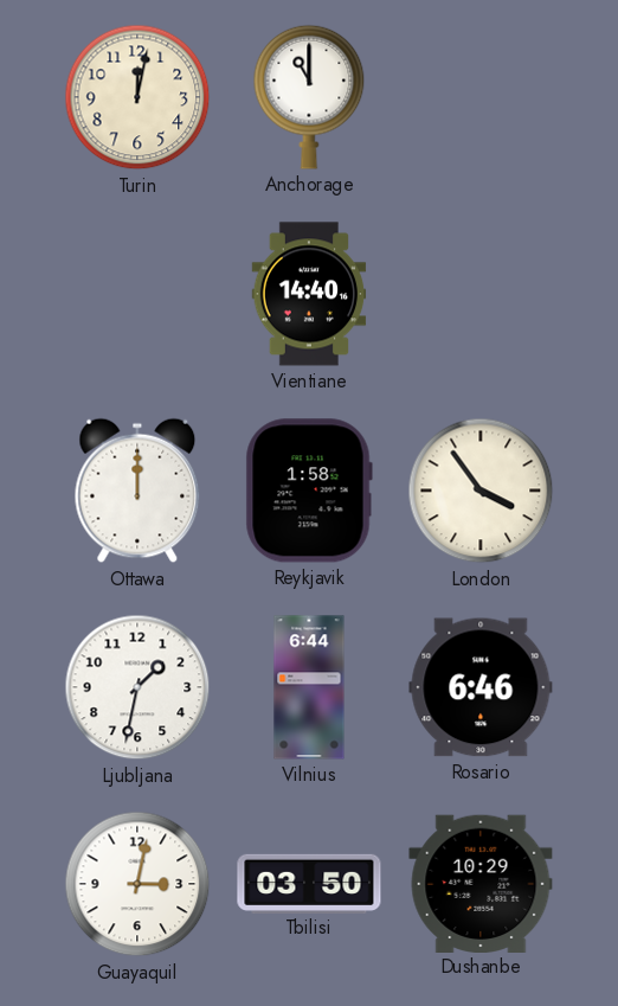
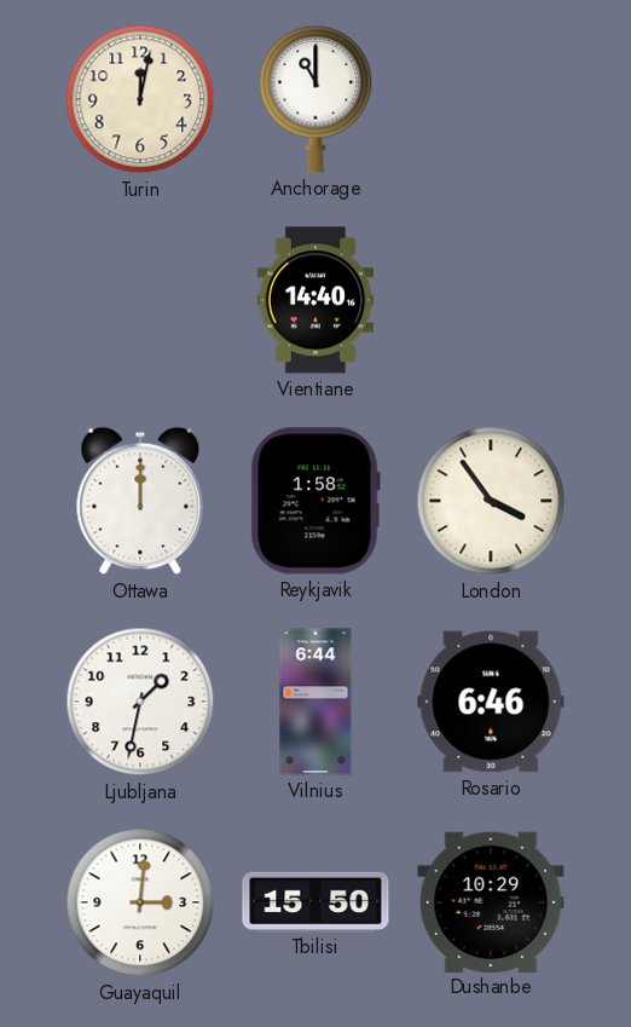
Guayaquil: 3:02 -> 3:01
Tbilisi: 03:50 -> 15:50
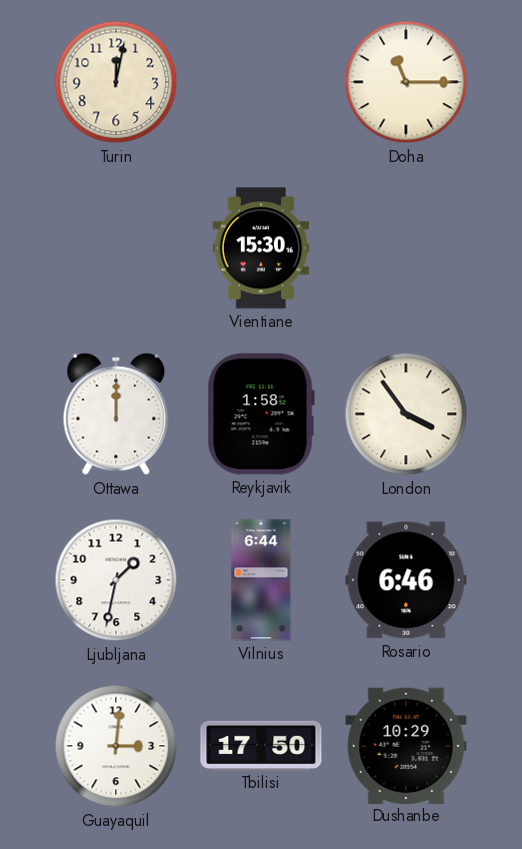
Anchorage: 11:00 -> none
Doha: none -> 11:15
Vientiane: 14:40 -> 15:30
Tbilisi: 15:50 -> 17:50
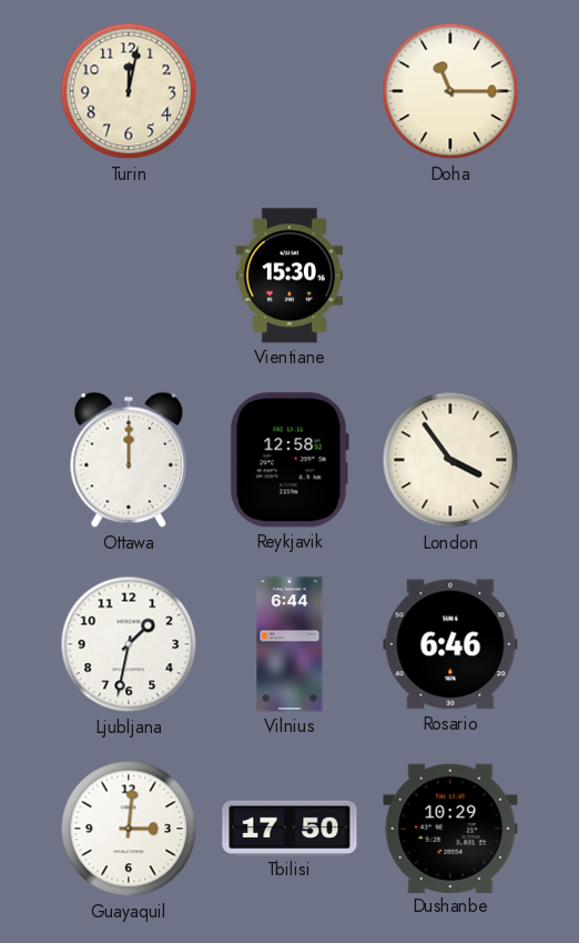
Reykjavik: 1:58 -> 12:58
